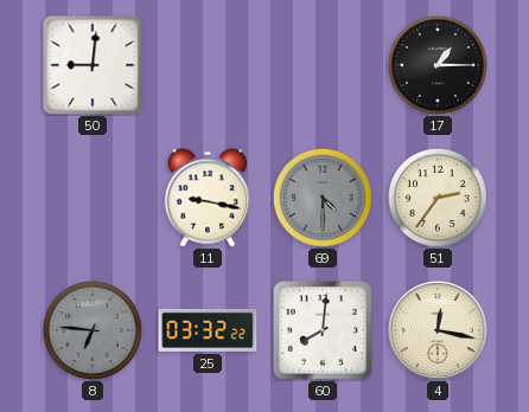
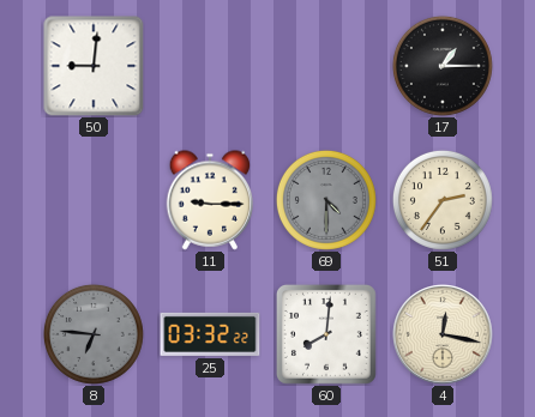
11: 9:17 -> 9:15
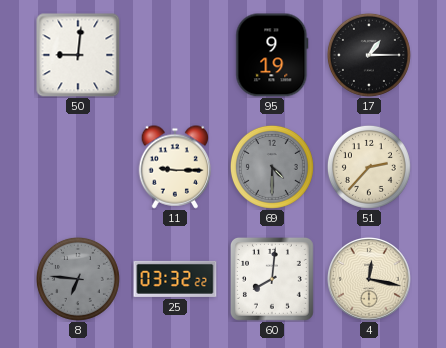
95: none -> 9:19
51: 2:36 -> 2:37
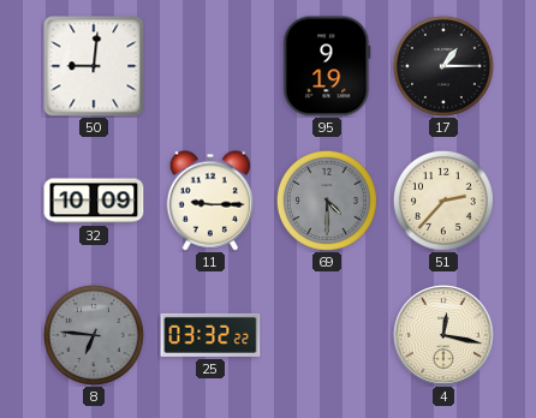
32: none -> 10:09
60: 8:01 -> none
